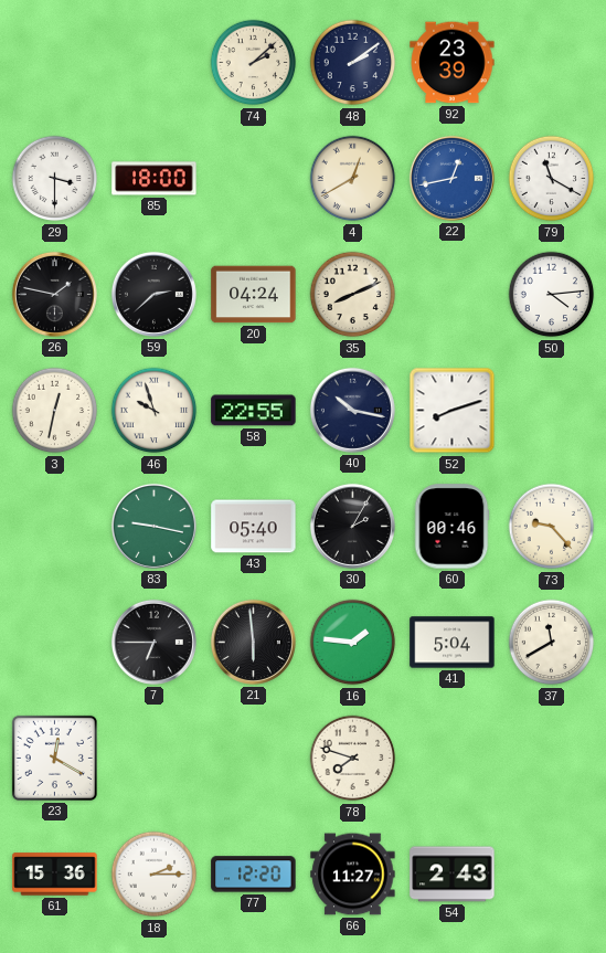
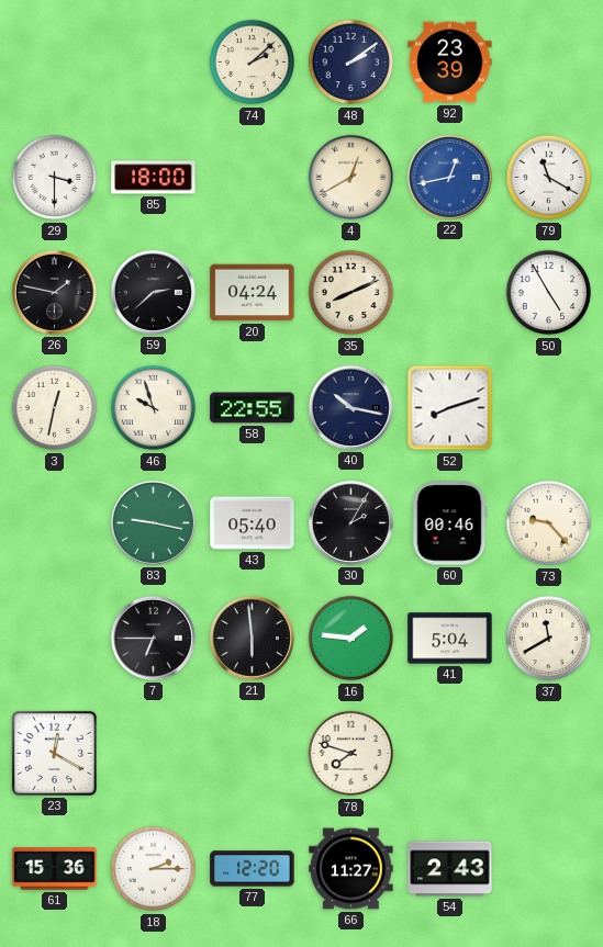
50: 4:14 -> 4:55
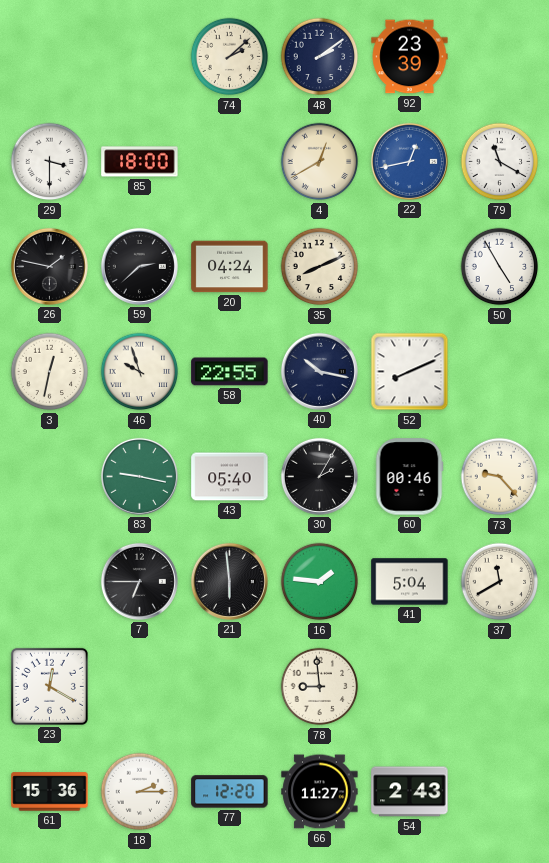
52: 8:12 -> 8:11
78: 7:48 -> 8:59
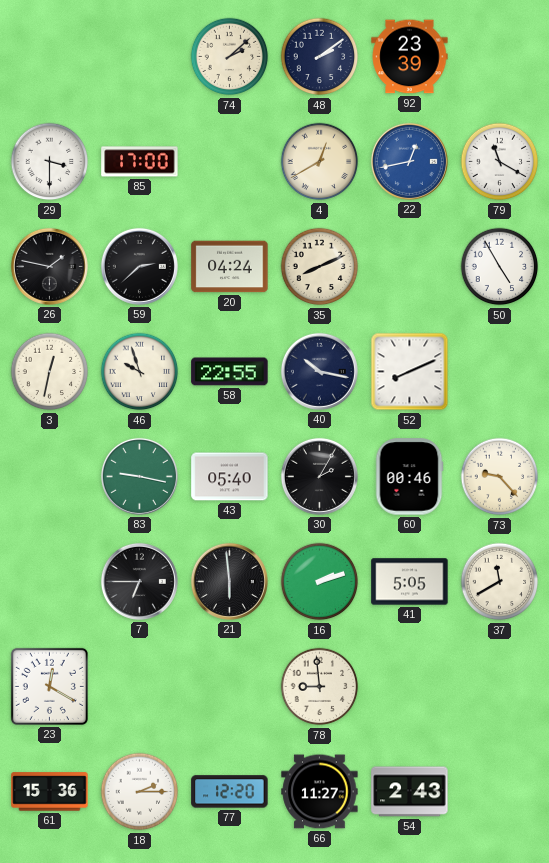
85: 18:00 -> 17:00
16: 1:46 -> 2:12
41: 5:04 -> 5:05
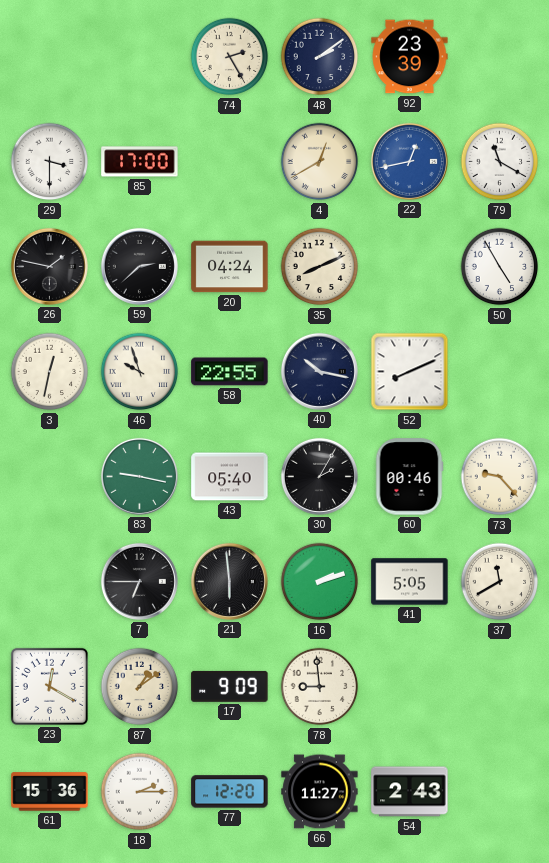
74: 2:08 -> 2:25
87: none -> 1:09
17: none -> 9:09
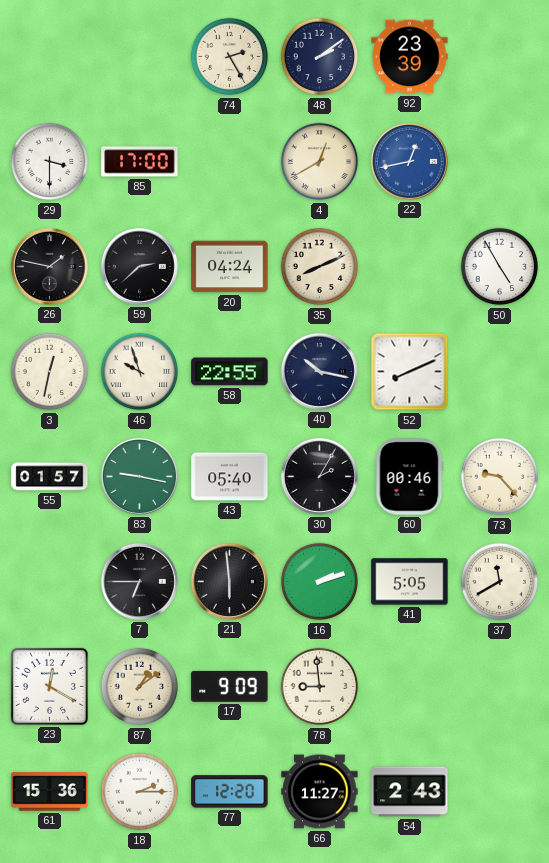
79: 11:20 -> none
55: none -> 01:57
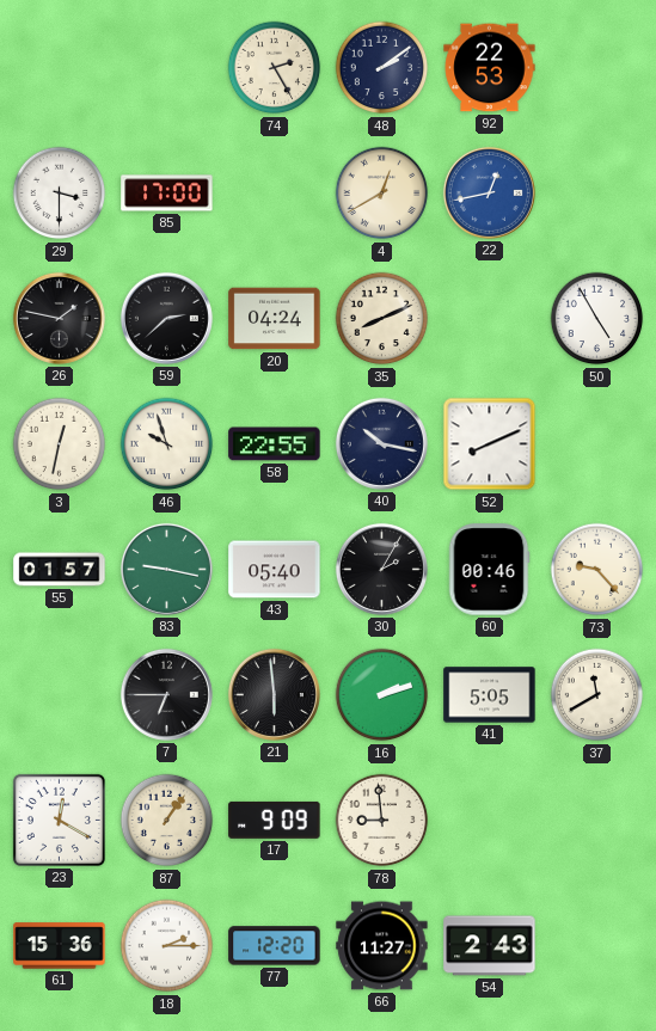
92: 23:39 -> 22:53
87: 1:09 -> 1:06
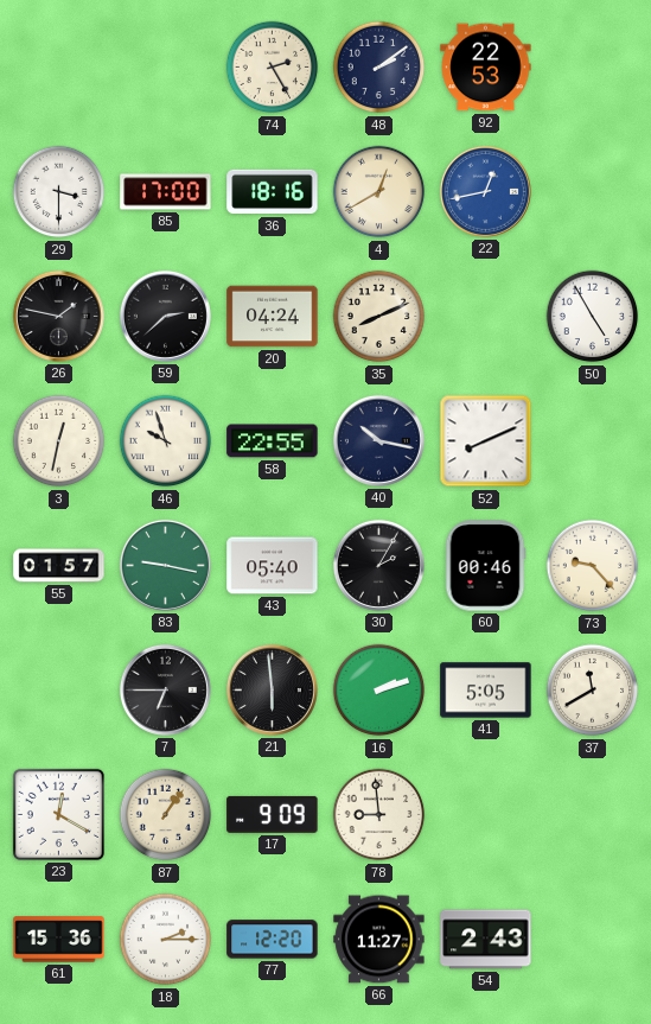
36: none -> 18:16
